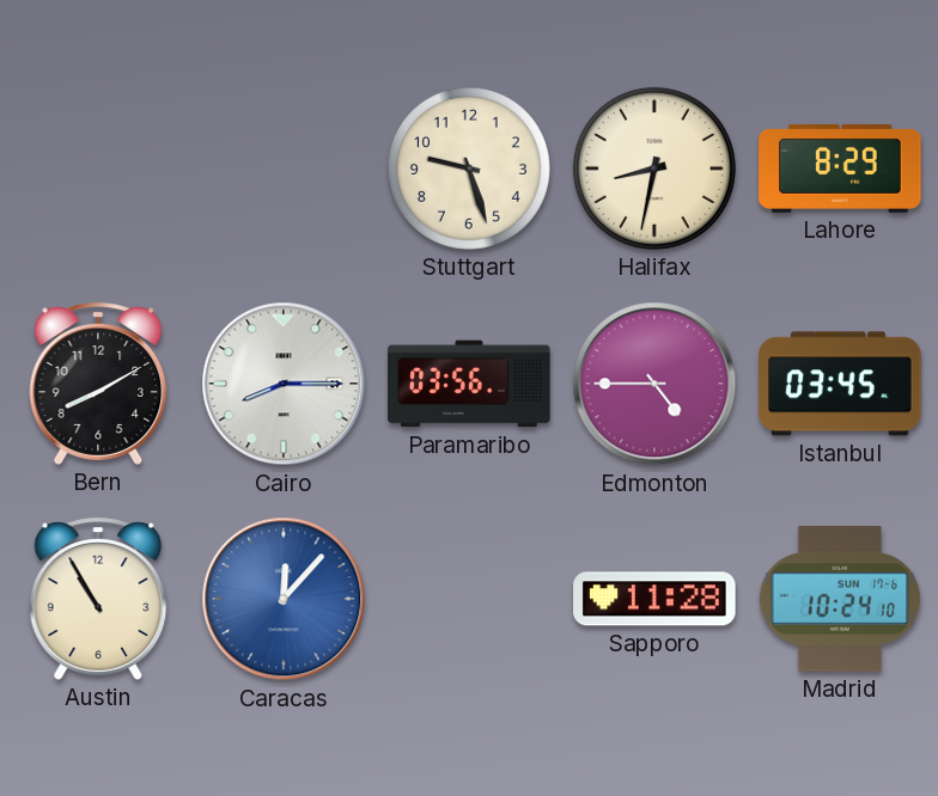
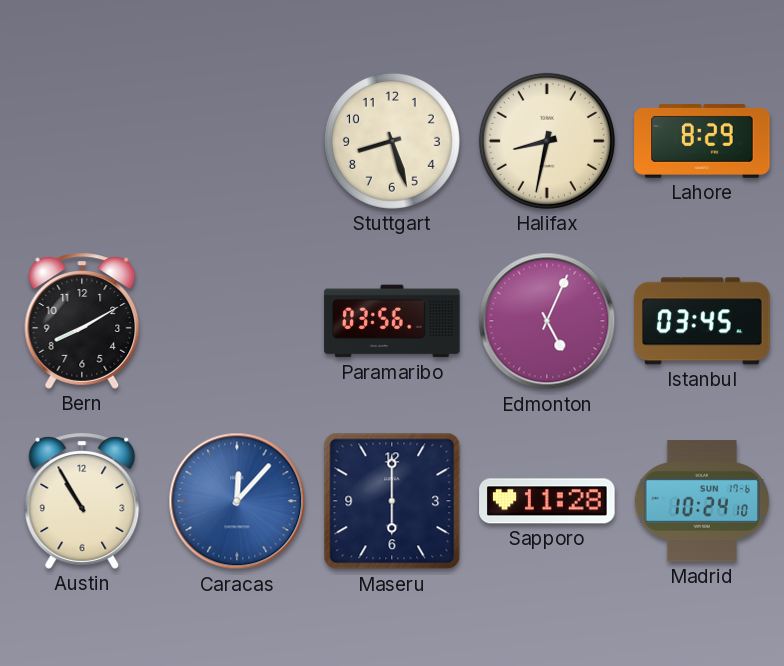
Stuttgart: 9:27 -> 8:27
Cairo: 8:15 -> none
Edmonton: 4:45 -> 5:04
Maseru: none -> 6:00
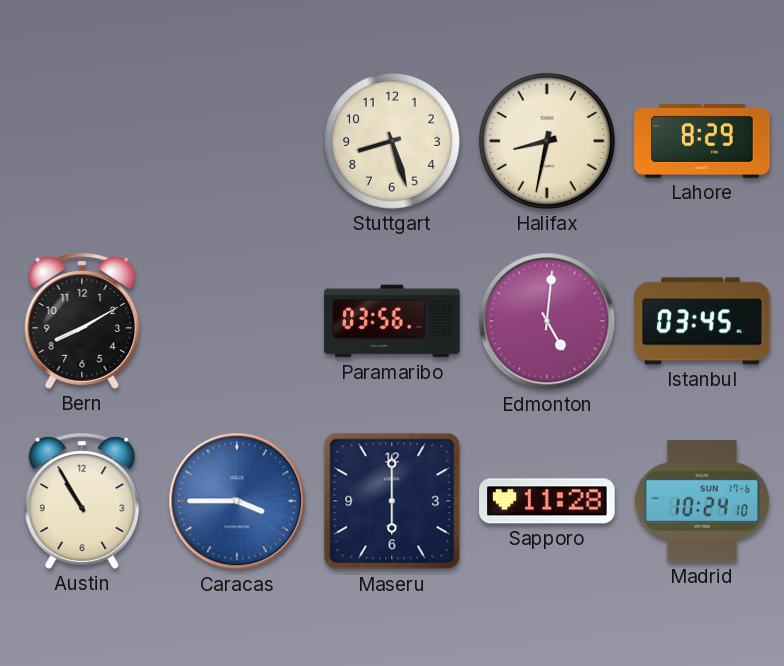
Edmonton: 5:04 -> 5:01
Caracas: 12:07 -> 3:45
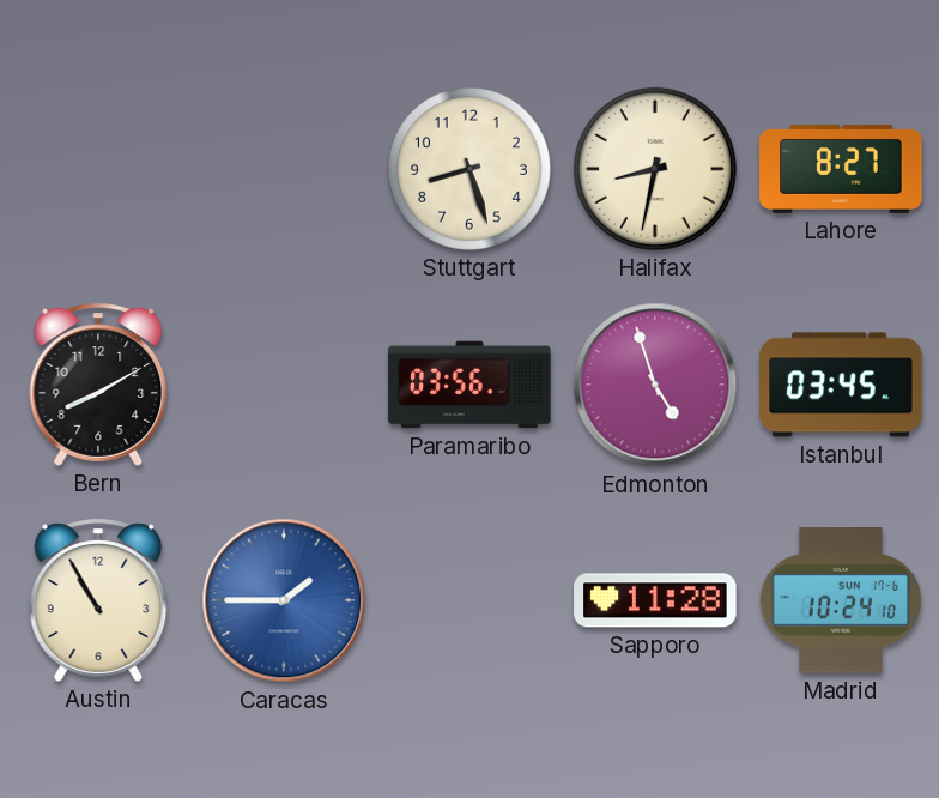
Lahore: 8:29 -> 8:27
Edmonton: 5:01 -> 4:57
Caracas: 3:45 -> 1:45
Maseru: 6:00 -> none
